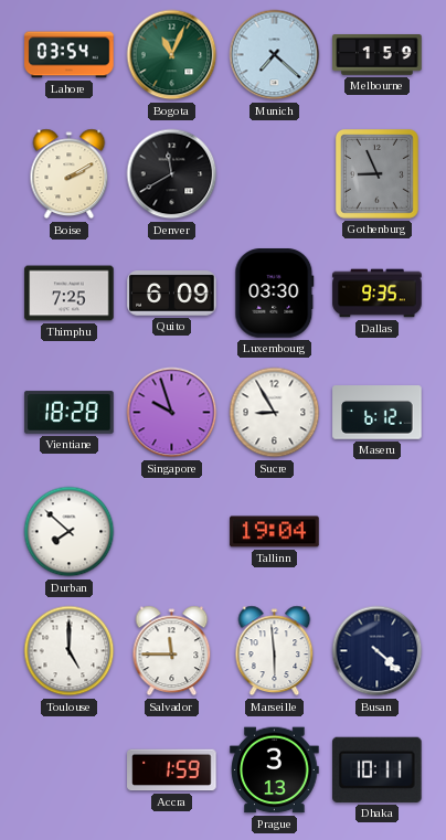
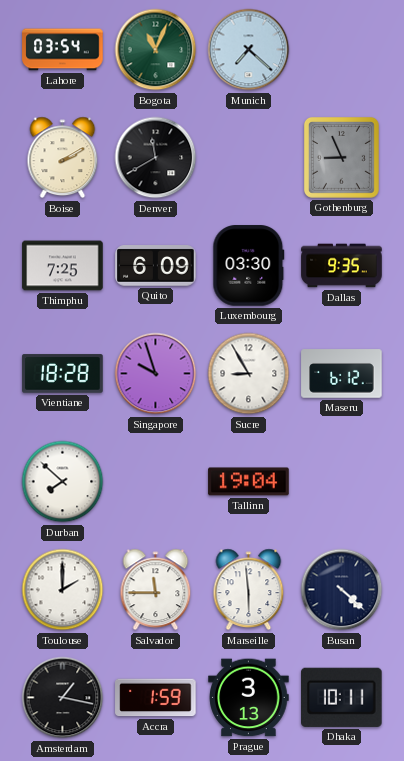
Melbourne: 1:59 -> none
Toulouse: 5:00 -> 2:00
Amsterdam: none -> 1:17
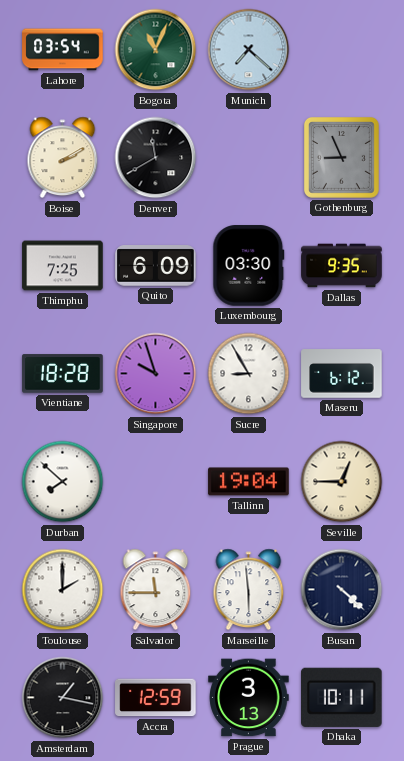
Seville: none -> 12:45
Accra: 1:59 -> 12:59
